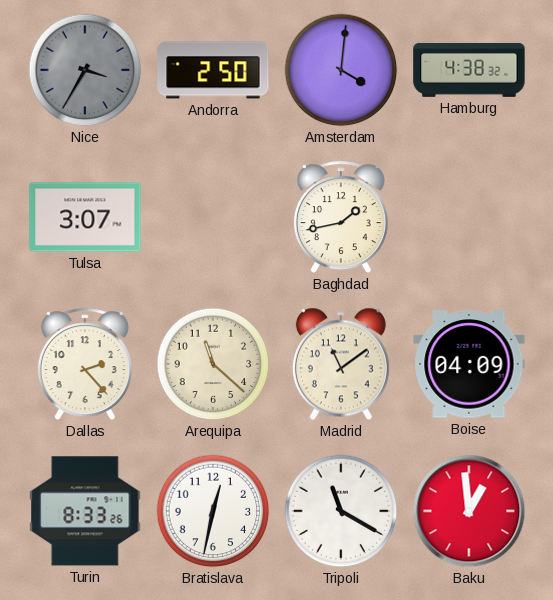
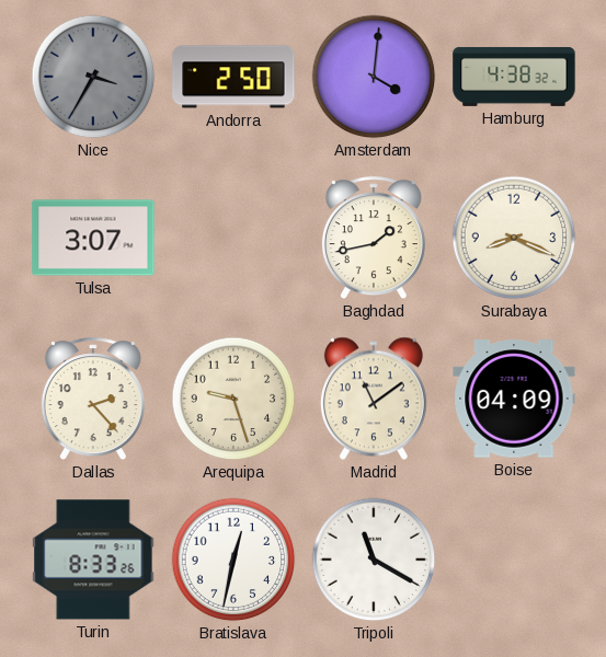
Surabaya: none -> 8:19
Arequipa: 11:22 -> 9:27
Baku: 12:59 -> none
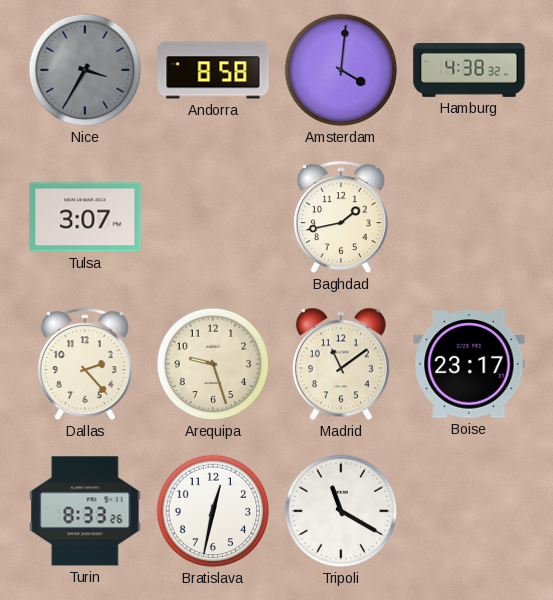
Andorra: 2:50 -> 8:58
Surabaya: 8:19 -> none
Boise: 04:09 -> 23:17
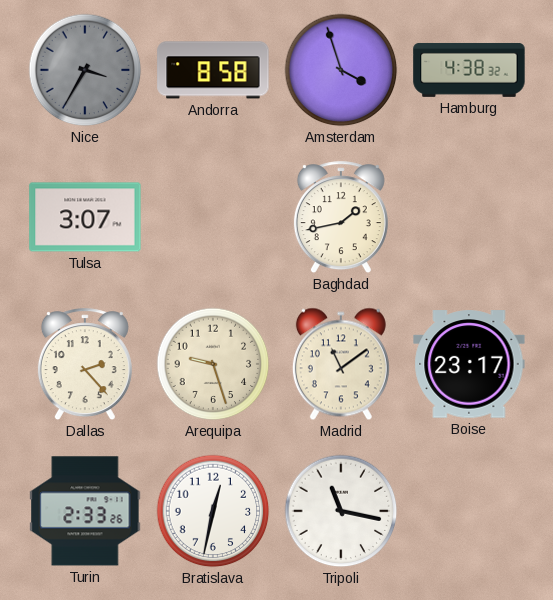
Amsterdam: 4:01 -> 3:57
Turin: 8:33 -> 2:33
Tripoli: 11:20 -> 11:17
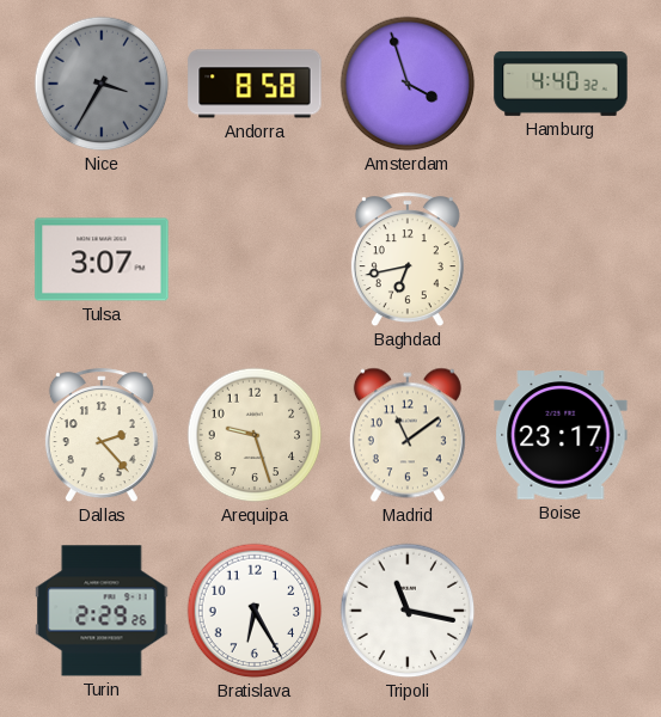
Hamburg: 4:38 -> 4:40
Baghdad: 1:43 -> 6:43
Turin: 2:33 -> 2:29
Bratislava: 12:32 -> 6:25
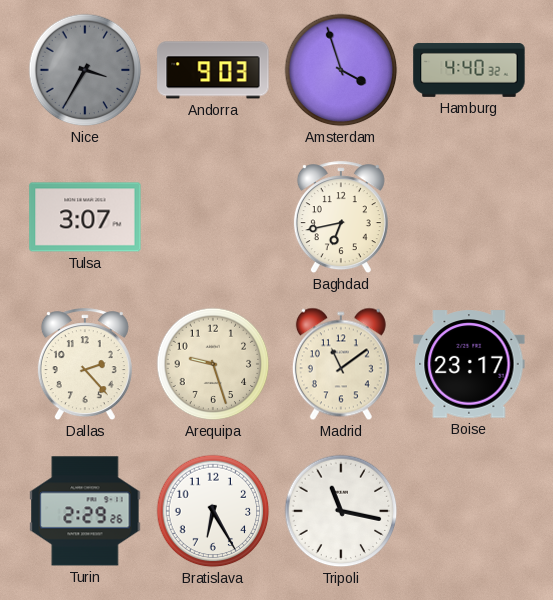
Andorra: 8:58 -> 9:03
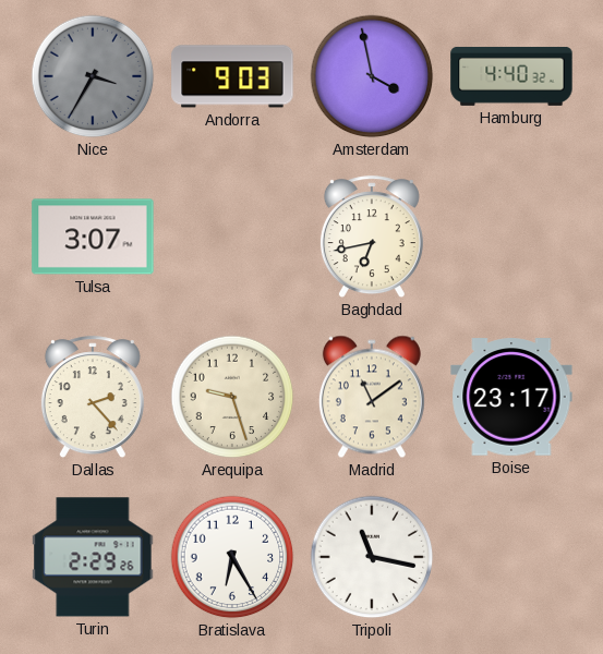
Amsterdam: 3:57 -> 3:58
